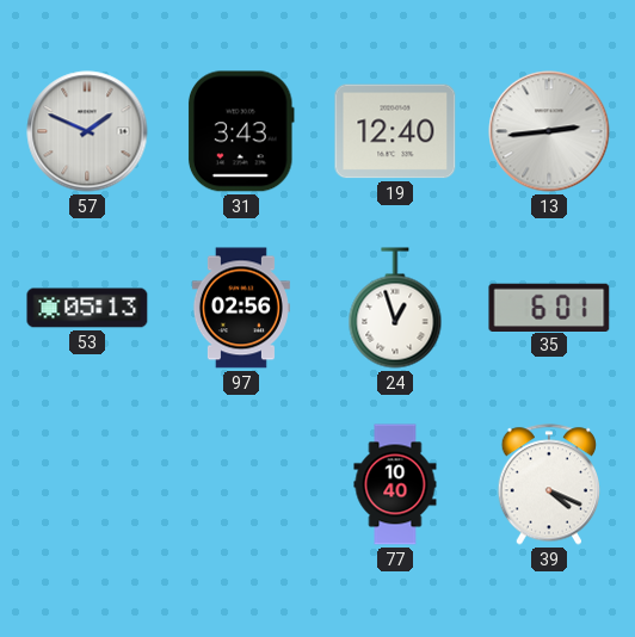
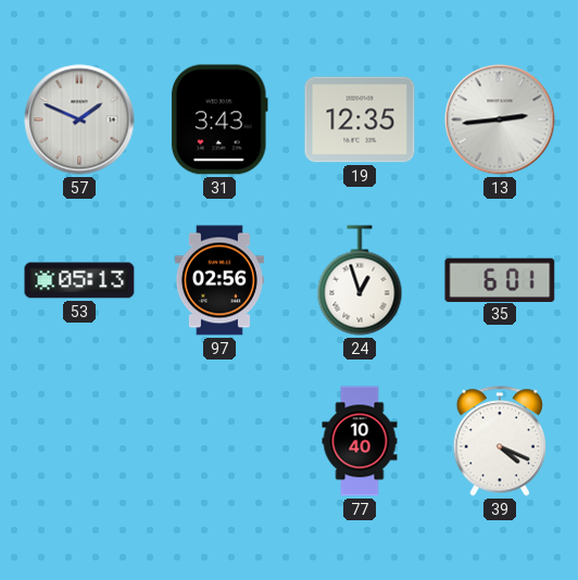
19: 12:40 -> 12:35
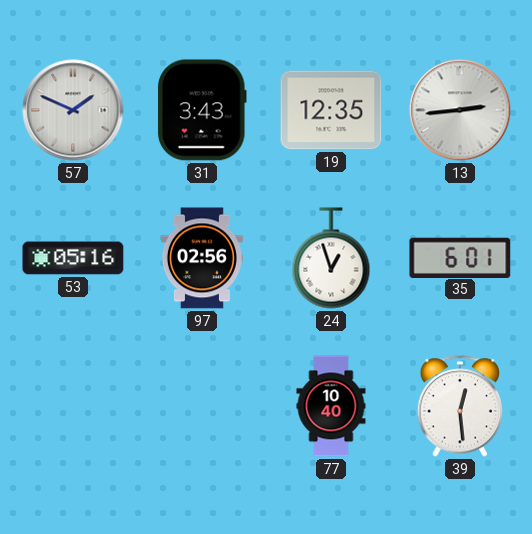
53: 05:13 -> 05:16
39: 4:19 -> 12:29
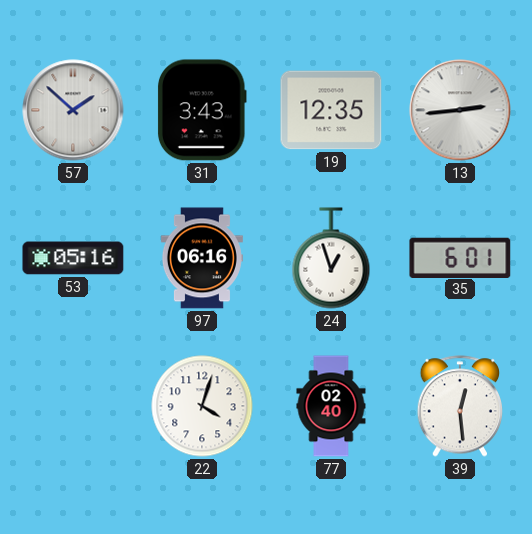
57: 1:49 -> 1:52
97: 02:56 -> 06:16
22: none -> 4:03
77: 10:40 -> 02:40
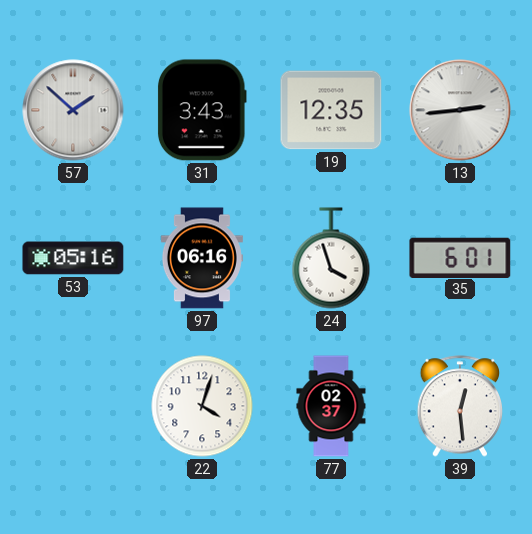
24: 12:57 -> 3:57
77: 02:40 -> 02:37
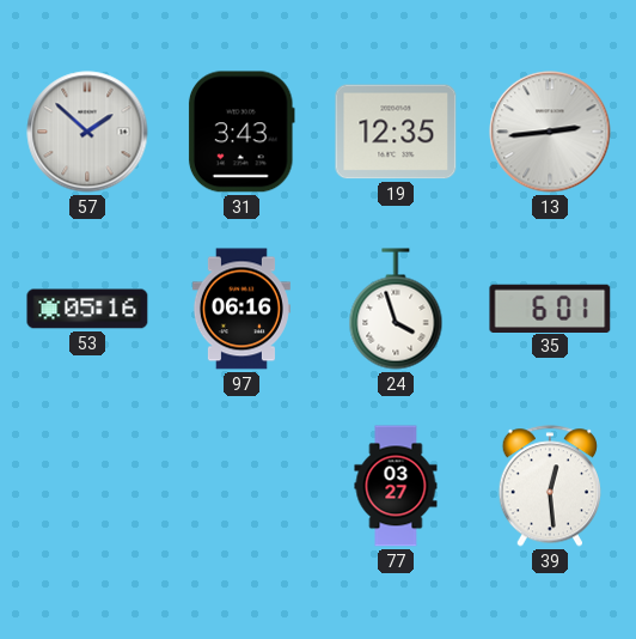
22: 4:03 -> none
77: 02:37 -> 03:27
